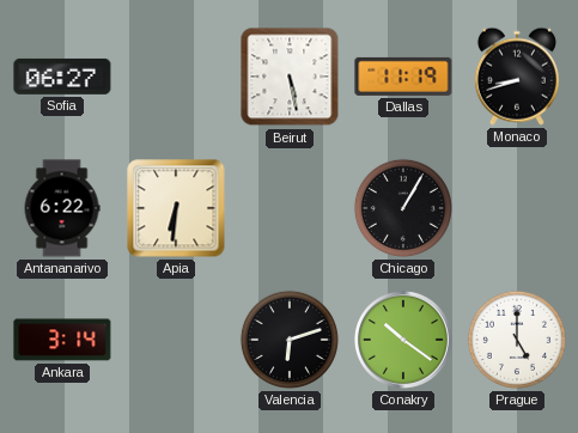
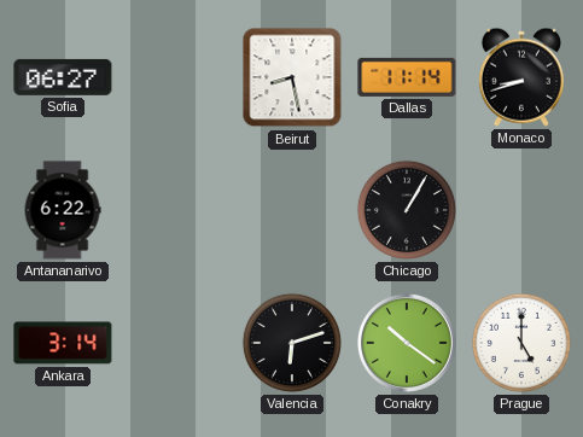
Beirut: 5:28 -> 8:28
Dallas: 11:19 -> 11:14
Apia: 6:31 -> none
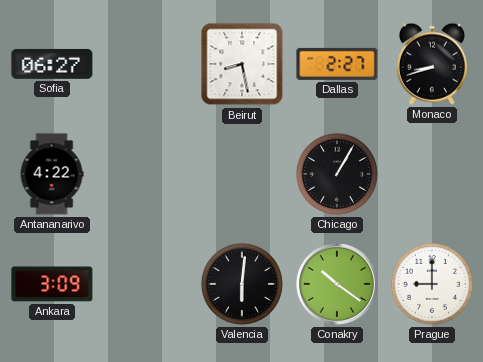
Dallas: 11:14 -> 2:27
Antananarivo: 6:22 -> 4:22
Ankara: 3:14 -> 3:09
Valencia: 6:12 -> 6:01
Prague: 5:00 -> 9:00
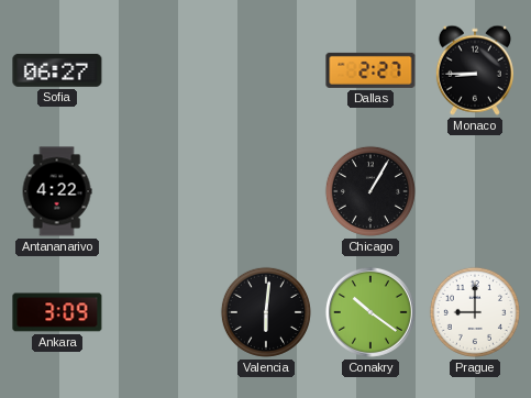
Beirut: 8:28 -> none
Monaco: 8:42 -> 8:45
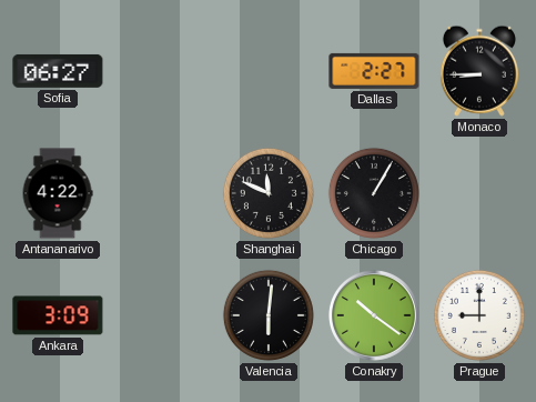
Shanghai: none -> 11:49
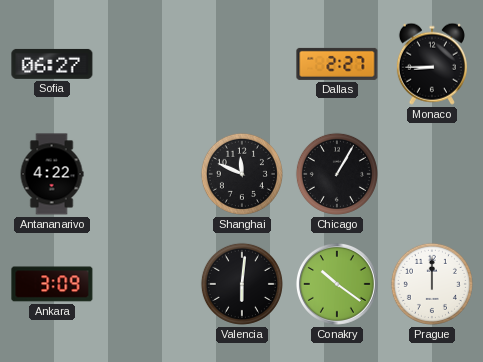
Prague: 9:00 -> 12:00
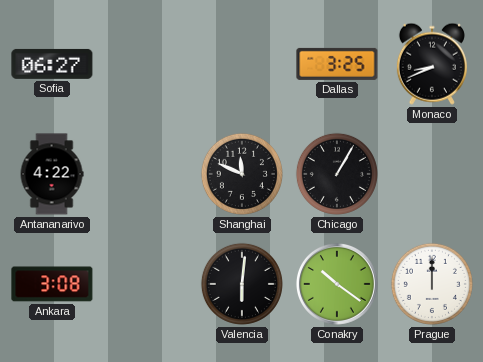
Dallas: 2:27 -> 3:25
Monaco: 8:45 -> 8:41
Ankara: 3:09 -> 3:08
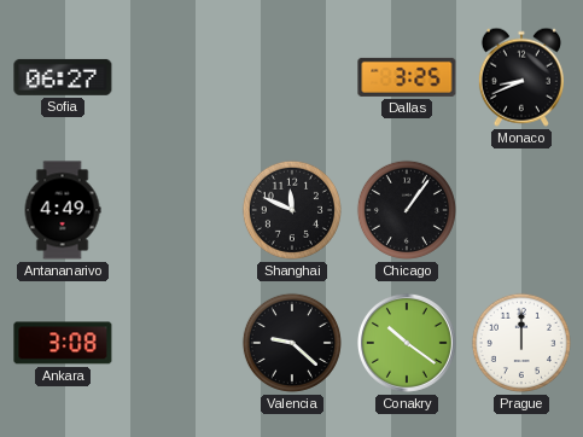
Antananarivo: 4:22 -> 4:49
Chicago: 1:05 -> 1:06
Valencia: 6:01 -> 9:22
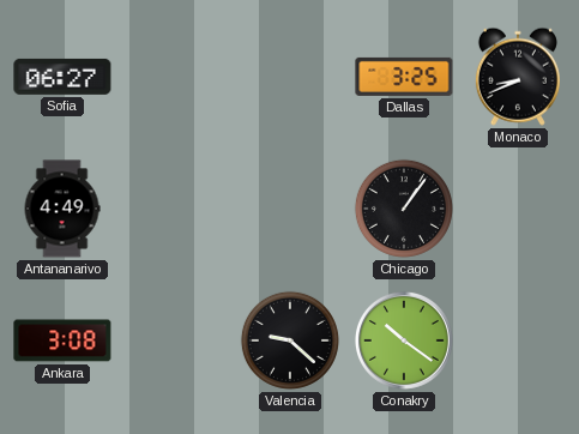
Shanghai: 11:49 -> none
Prague: 12:00 -> none
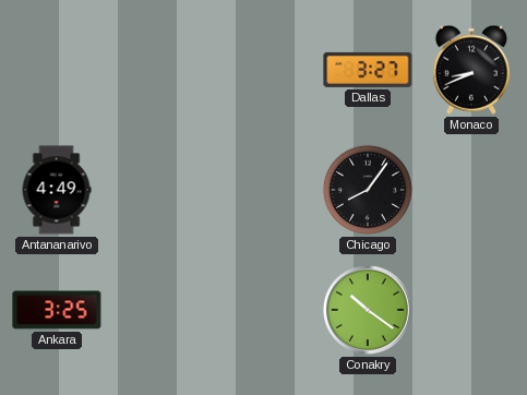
Sofia: 06:27 -> none
Dallas: 3:25 -> 3:27
Chicago: 1:06 -> 8:06
Ankara: 3:08 -> 3:25
Valencia: 9:22 -> none
